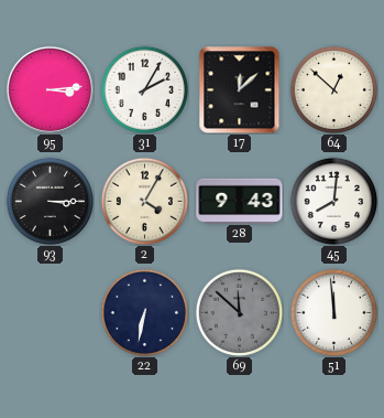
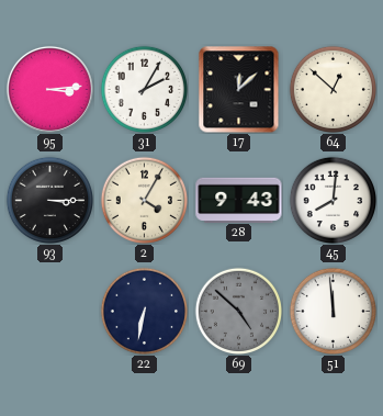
69: 11:52 -> 4:52
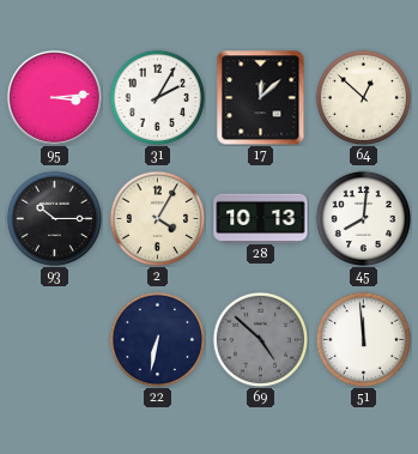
93: 3:15 -> 10:15
28: 9:43 -> 10:13
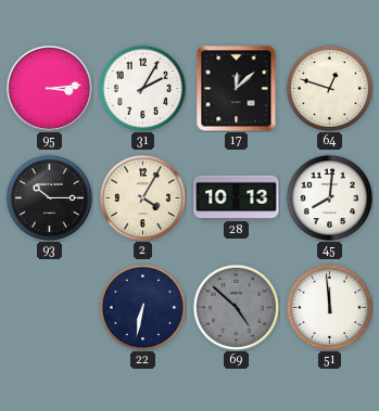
64: 12:52 -> 12:48
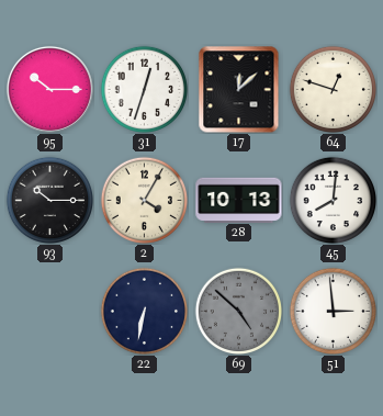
95: 3:14 -> 10:15
31: 2:05 -> 12:33
51: 11:59 -> 2:59
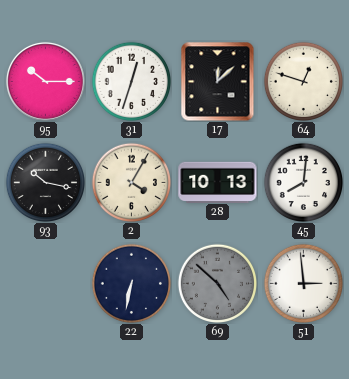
93: 10:15 -> 10:17
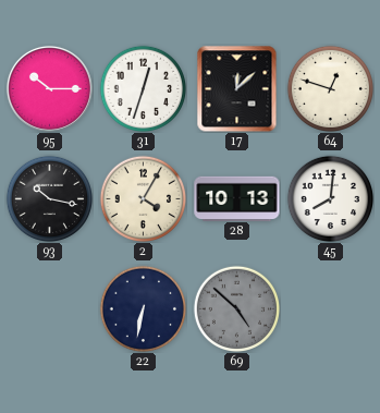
51: 2:59 -> none
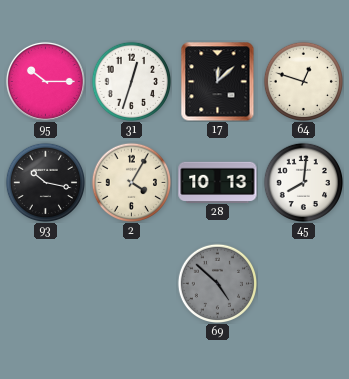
22: 6:32 -> none
